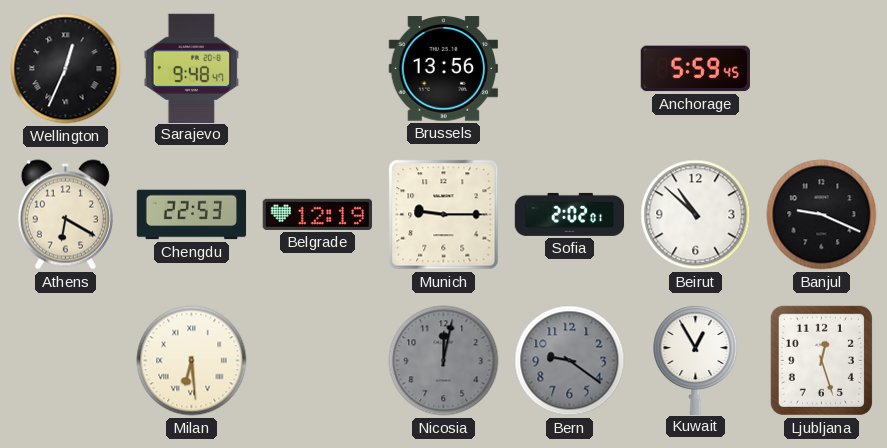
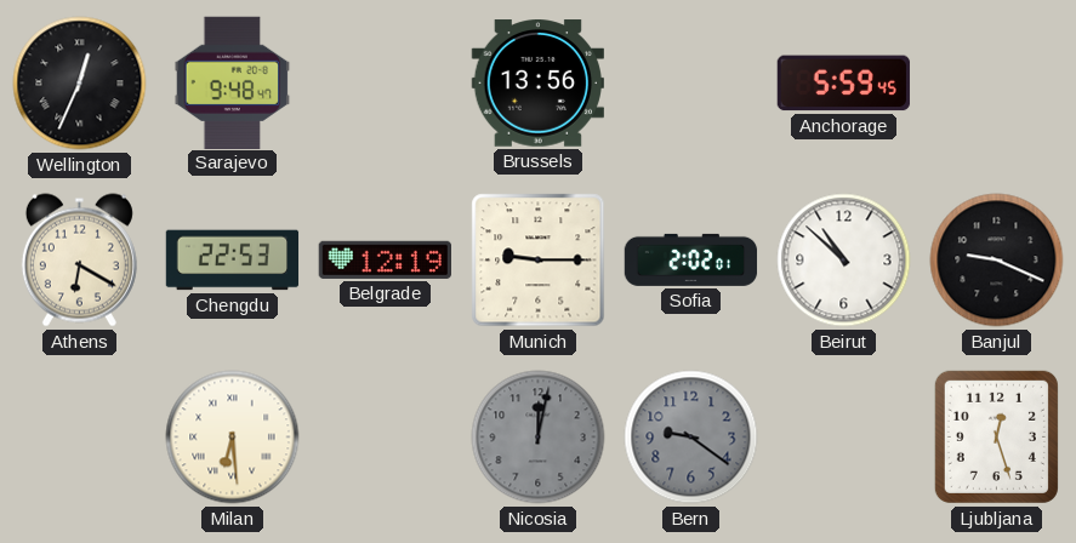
Kuwait: 12:55 -> none
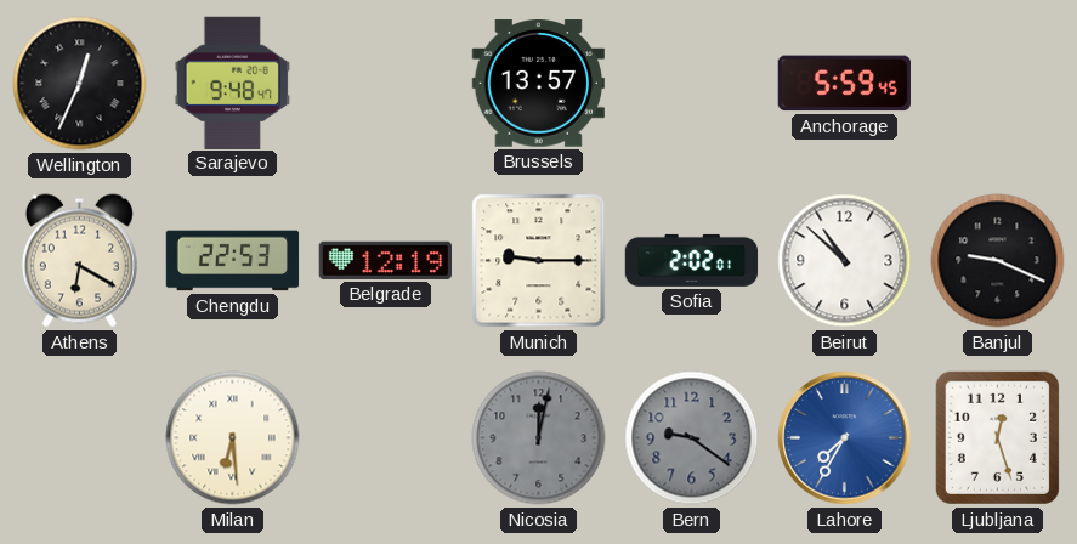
Brussels: 13:56 -> 13:57
Lahore: none -> 7:35
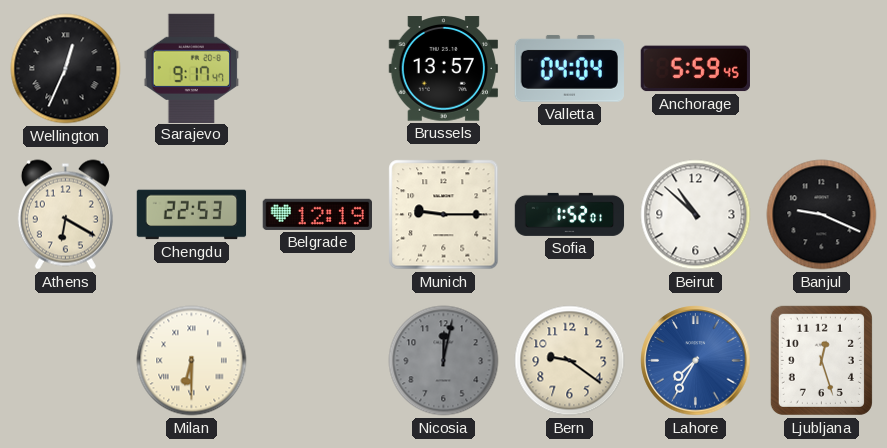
Sarajevo: 9:48 -> 9:17
Valletta: none -> 04:04
Sofia: 2:02 -> 1:52
Milan: 6:29 -> 6:30
Bern dial: grey -> cream
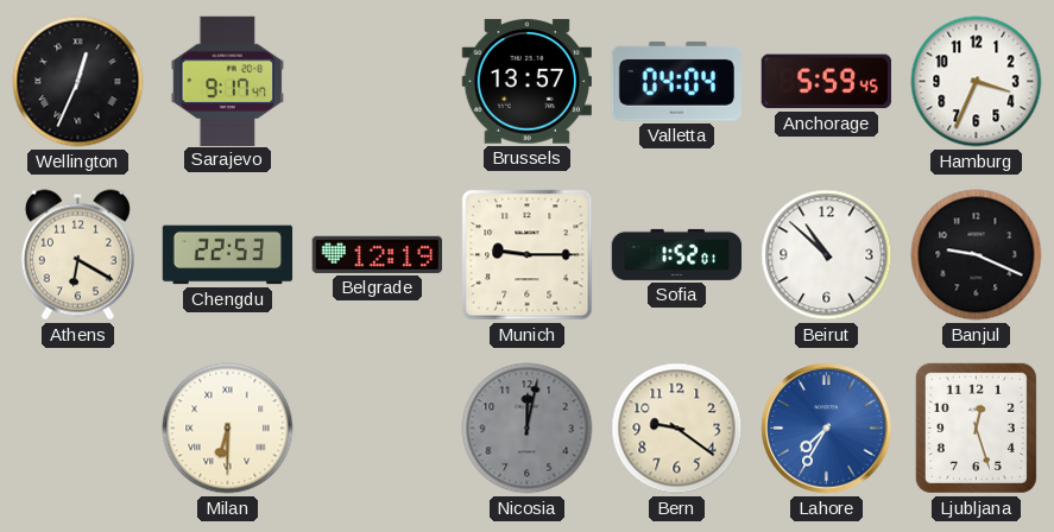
Hamburg: none -> 3:34
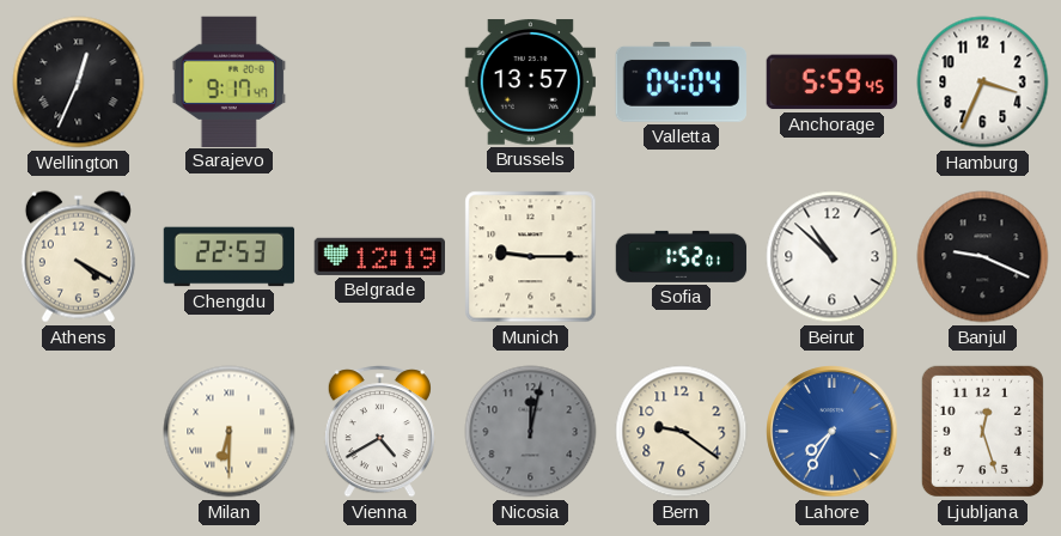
Athens: 6:20 -> 4:20
Vienna: none -> 4:40
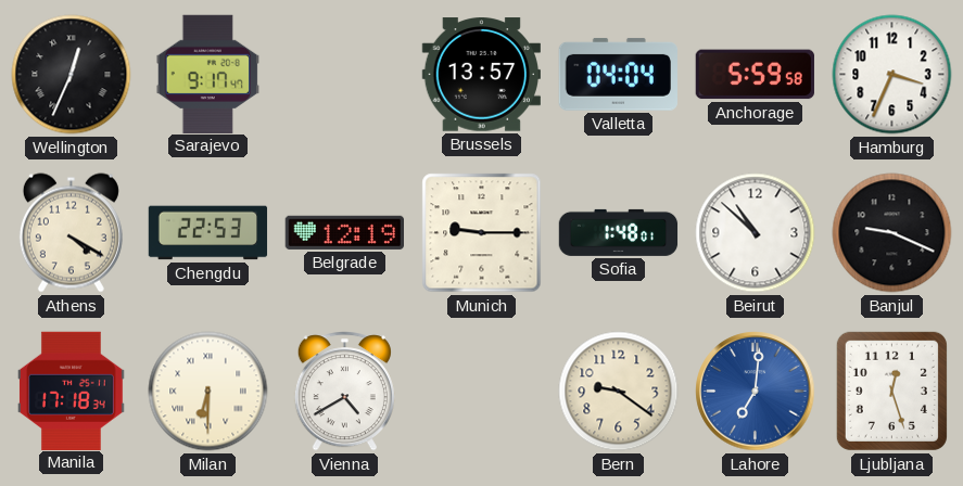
Anchorage: 5:59:45 -> 5:59:58
Sofia: 1:52 -> 1:48
Manila: none -> 17:18
Nicosia: 12:02 -> none
Lahore: 7:35 -> 7:01
